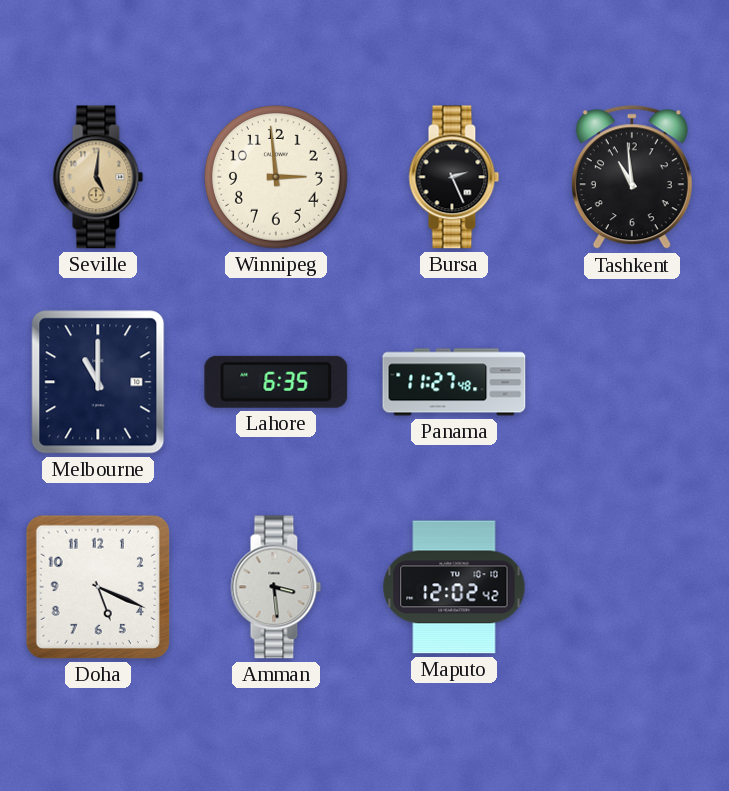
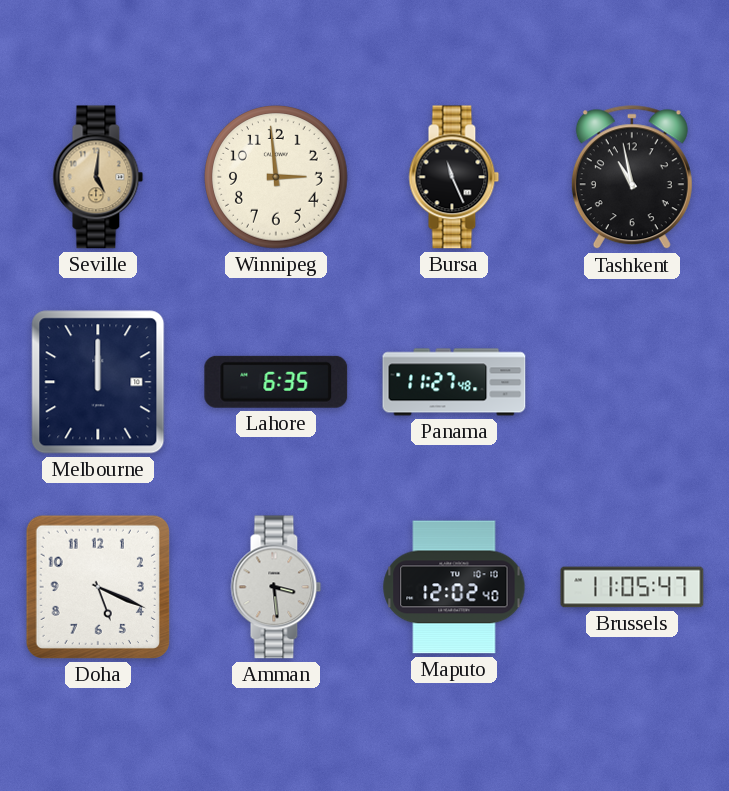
Bursa: 2:26 -> 11:26
Tashkent: 10:59 -> 10:58
Melbourne: 11:00 -> 12:00
Maputo: 12:02:42 -> 12:02:40
Brussels: none -> 11:05
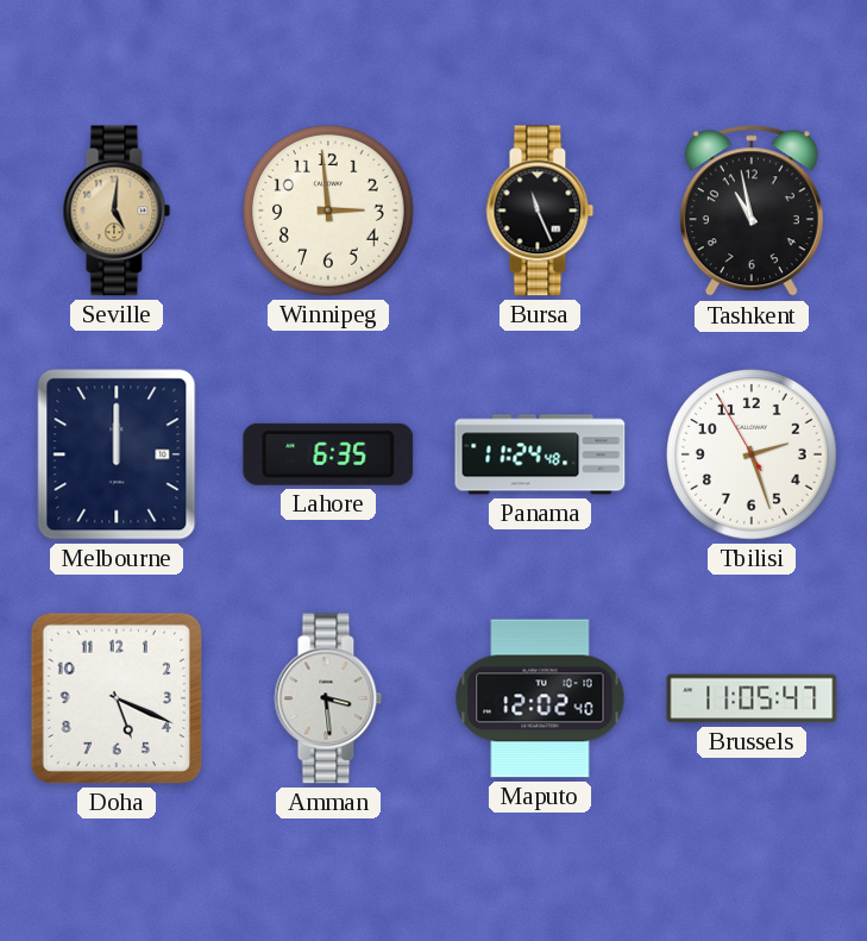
Panama: 11:27 -> 11:24
Tbilisi: none -> 2:26
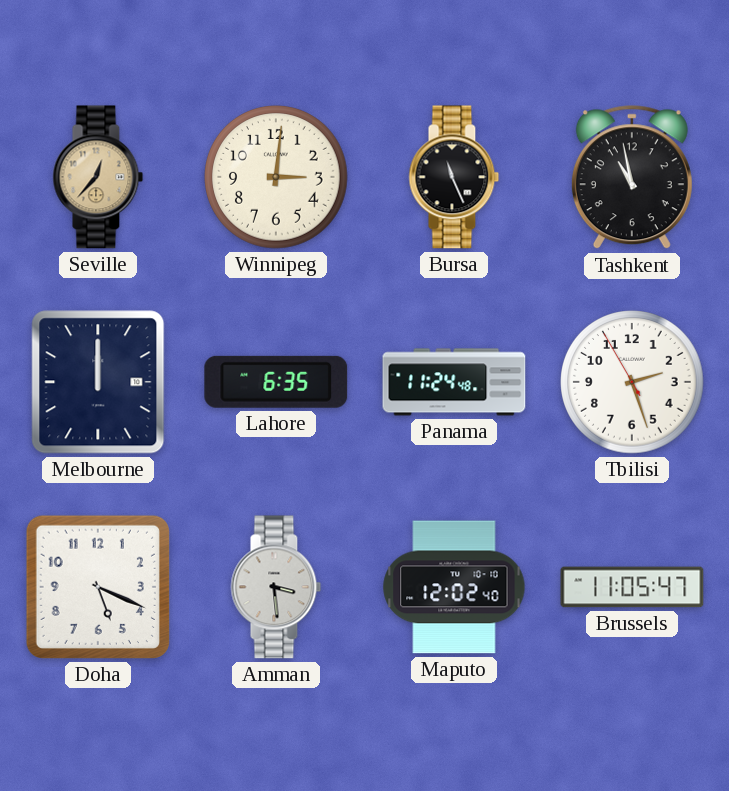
Seville: 5:01 -> 12:37
Winnipeg: 2:59 -> 3:01
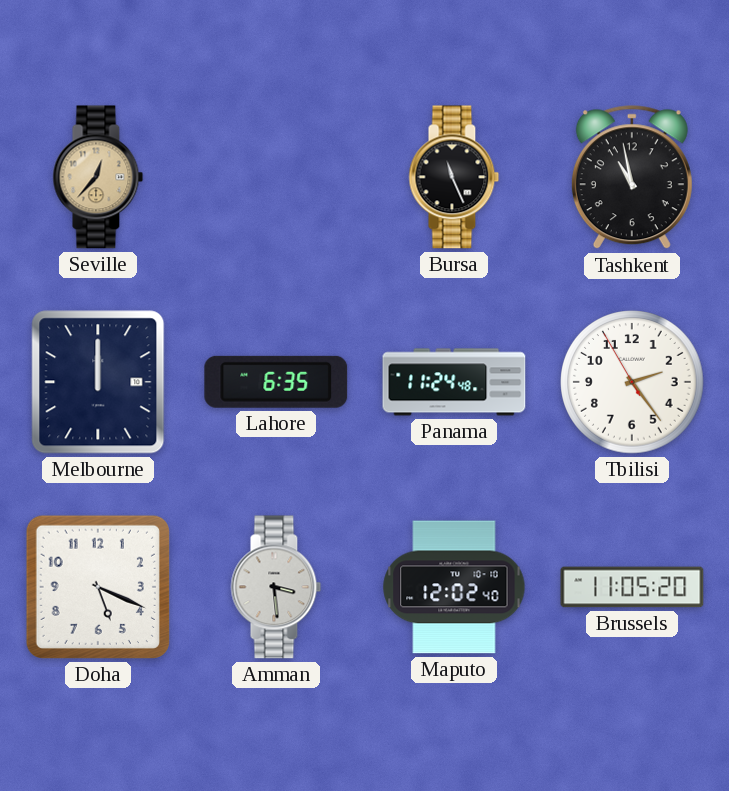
Winnipeg: 3:01 -> none
Tbilisi: 2:26 -> 2:23
Brussels: 11:05:47 -> 11:05:20
